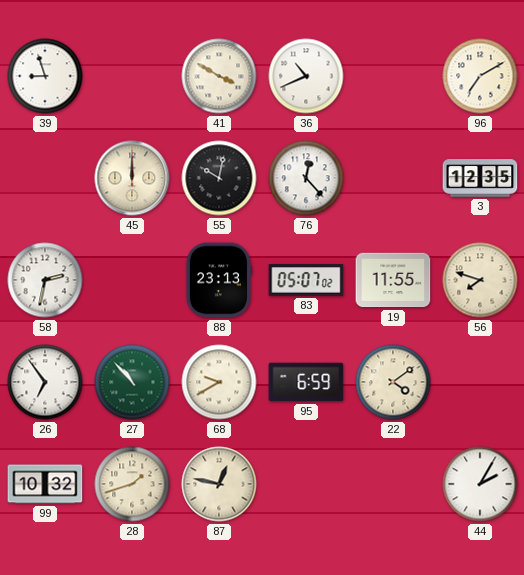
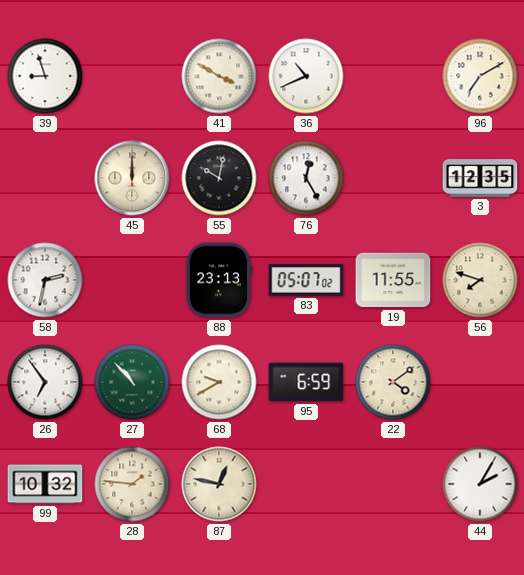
76: 12:23 -> 12:25
28: 1:42 -> 1:46
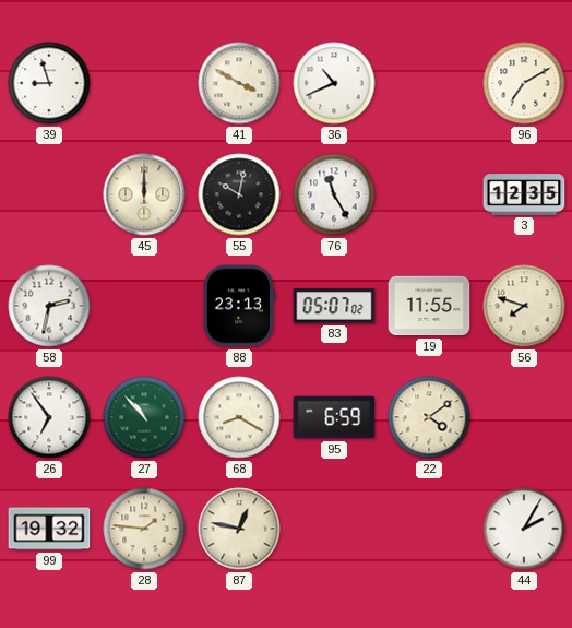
76: 12:25 -> 11:25
68: 9:40 -> 8:20
99: 10:32 -> 19:32
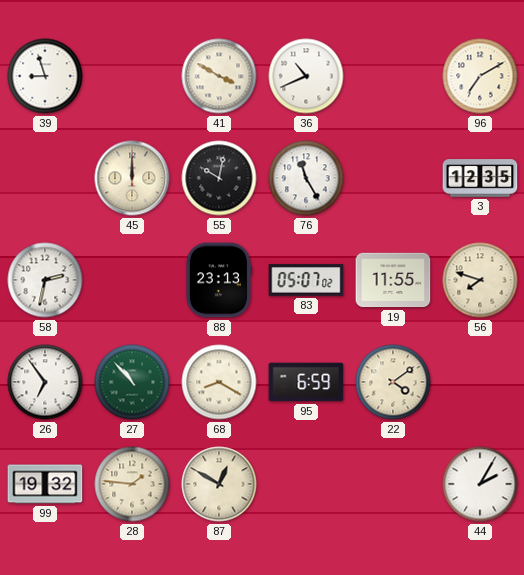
87: 12:47 -> 12:50
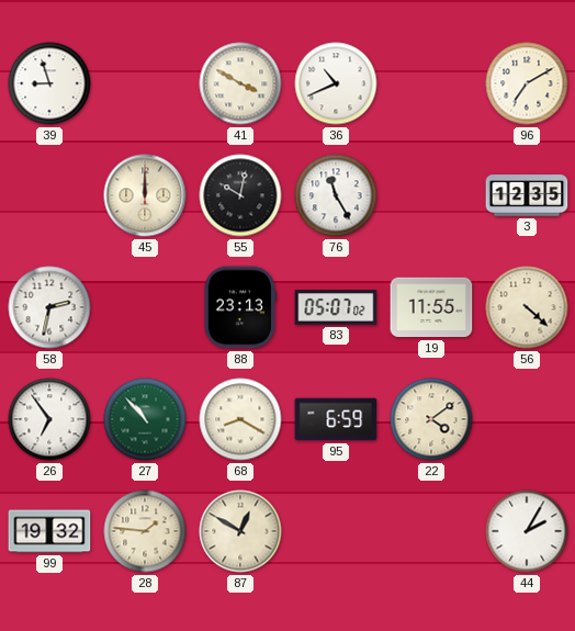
56: 7:48 -> 4:22
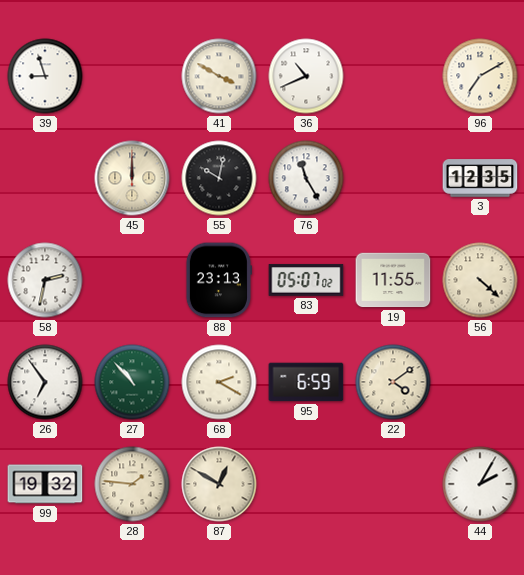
68: 8:20 -> 2:20
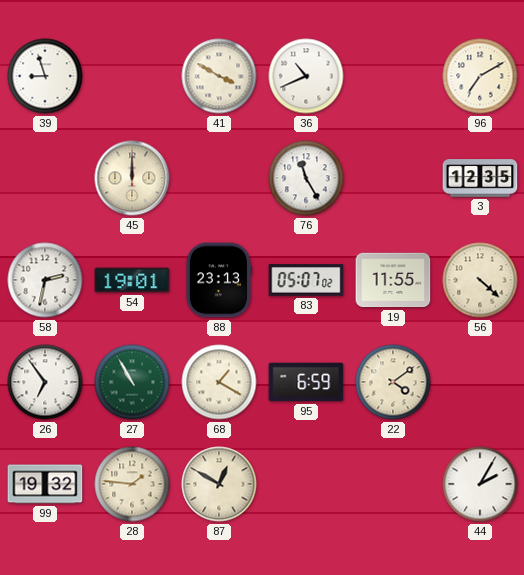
55: 10:02 -> none
54: none -> 19:01
27: 10:53 -> 10:55
68: 2:20 -> 1:20
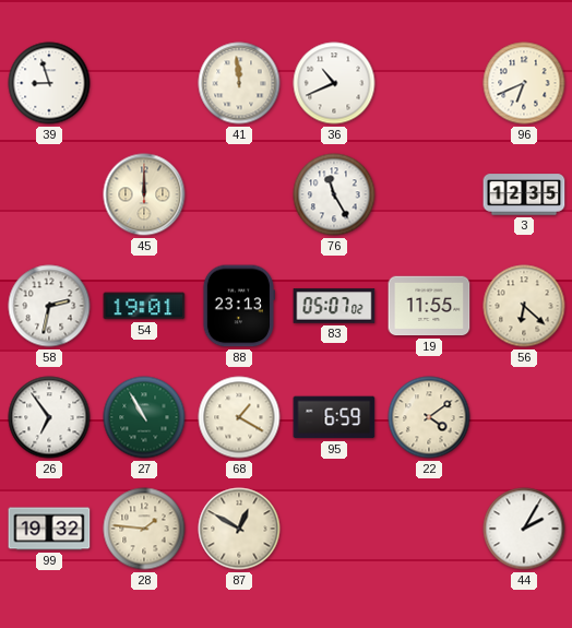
41: 3:50 -> 11:59
96: 7:10 -> 6:41
56: 4:22 -> 6:22
